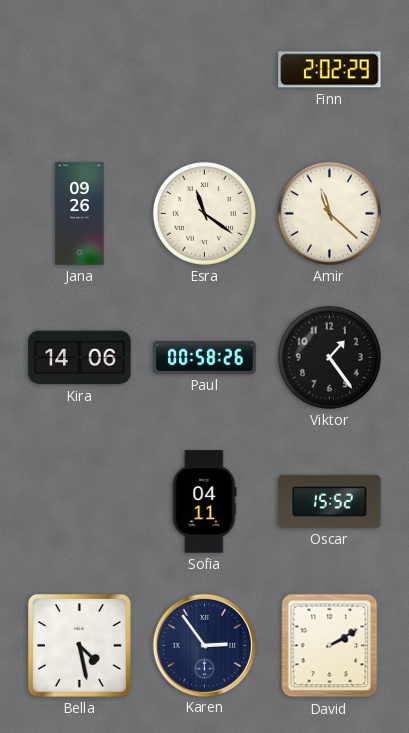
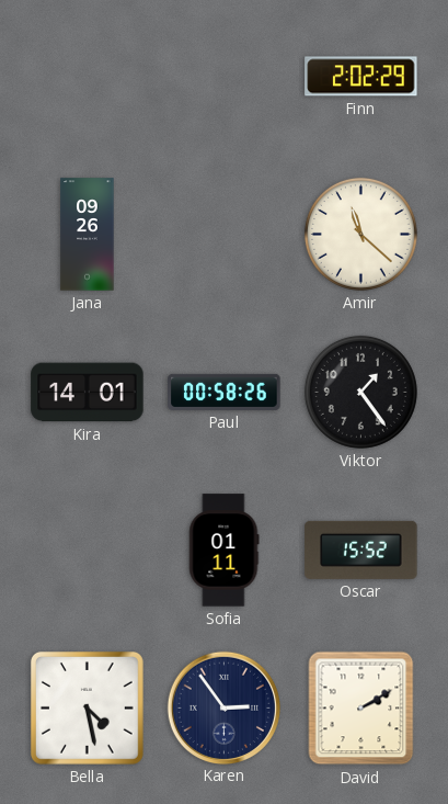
Esra: 11:21 -> none
Kira: 14:06 -> 14:01
Sofia: 04:11 -> 01:11
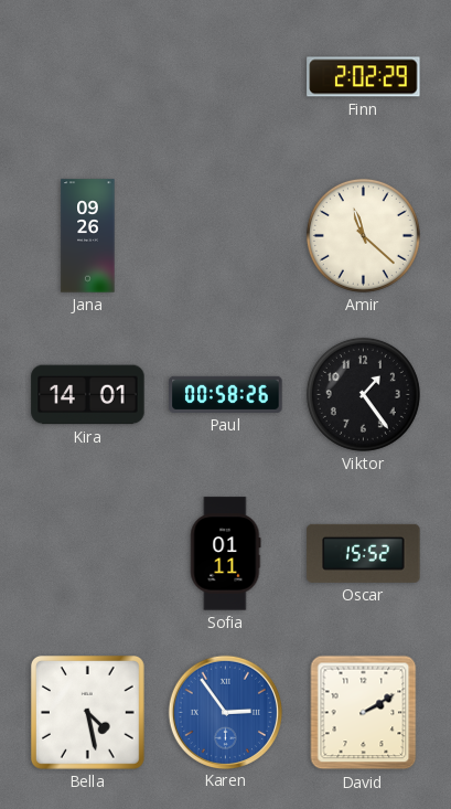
Karen dial: navy -> blue
